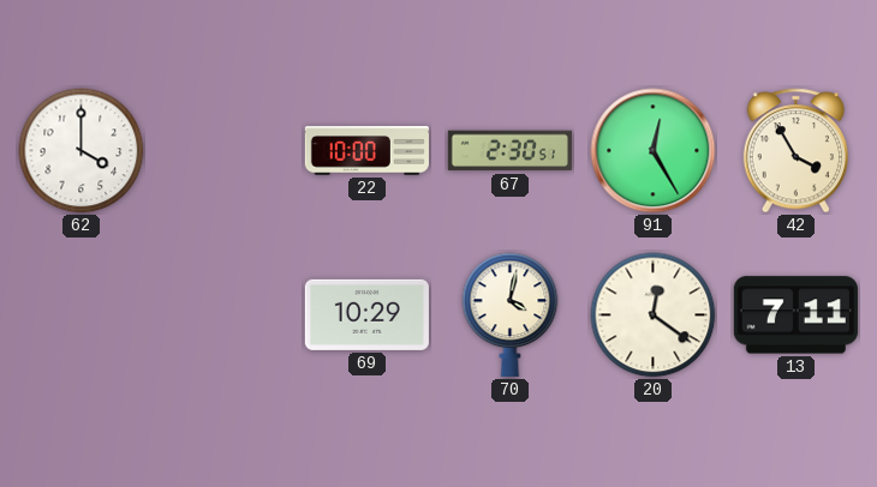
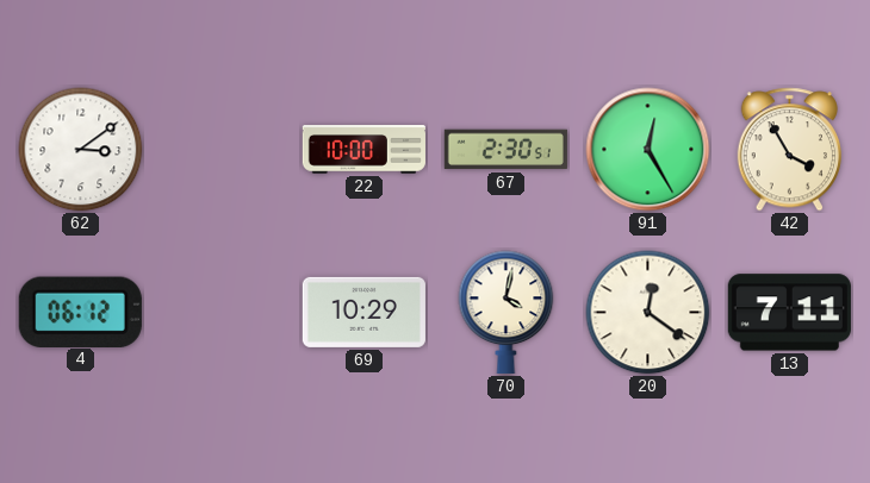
62: 4:00 -> 3:09
4: none -> 06:12
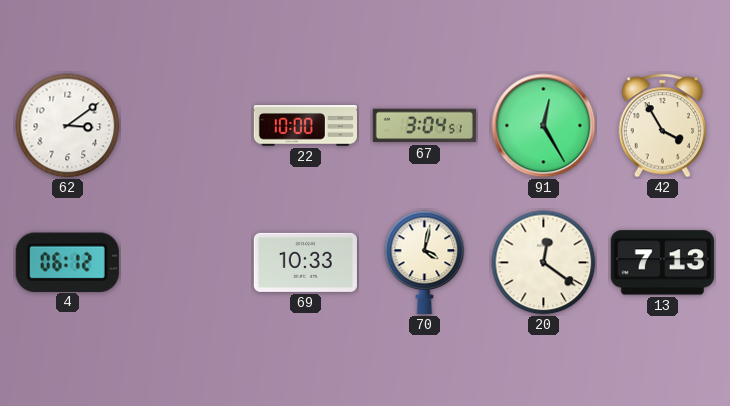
67: 2:30 -> 3:04
69: 10:29 -> 10:33
13: 7:11 -> 7:13
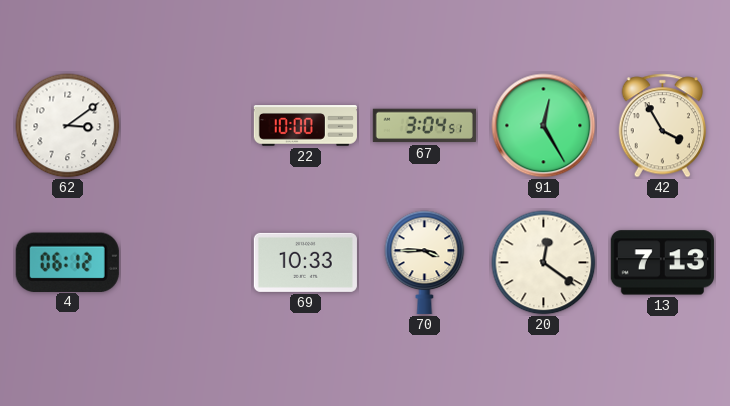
70: 4:02 -> 3:45
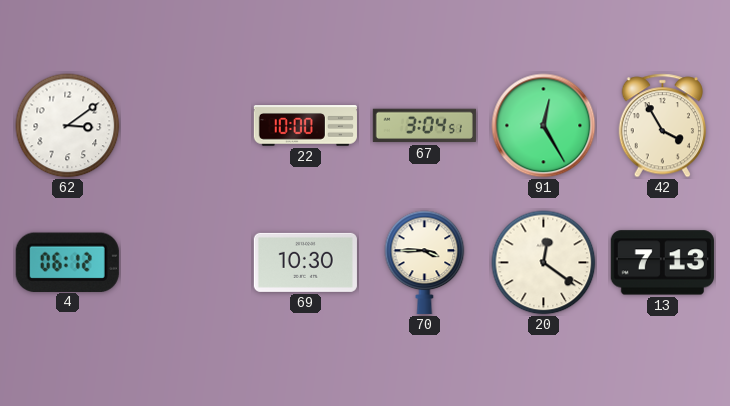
69: 10:33 -> 10:30
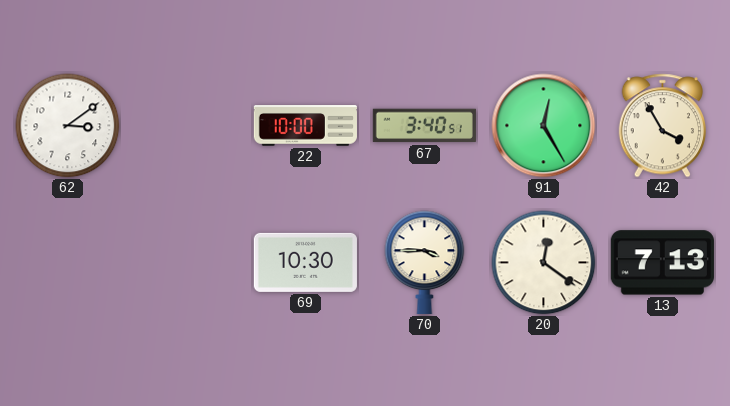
67: 3:04 -> 3:40
4: 06:12 -> none
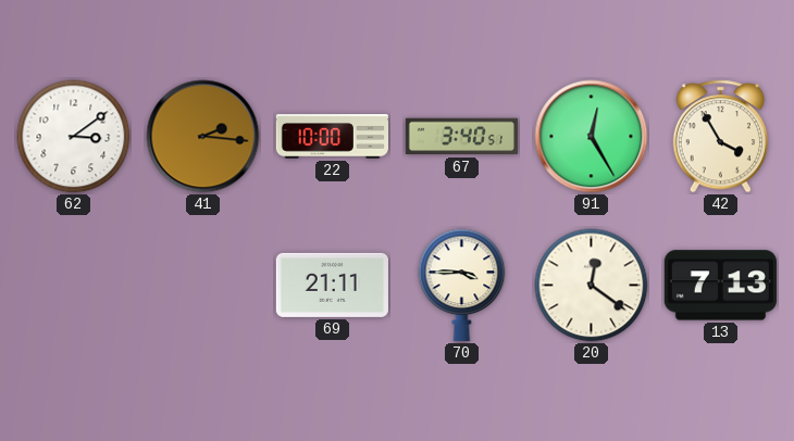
41: none -> 2:16
69: 10:30 -> 21:11
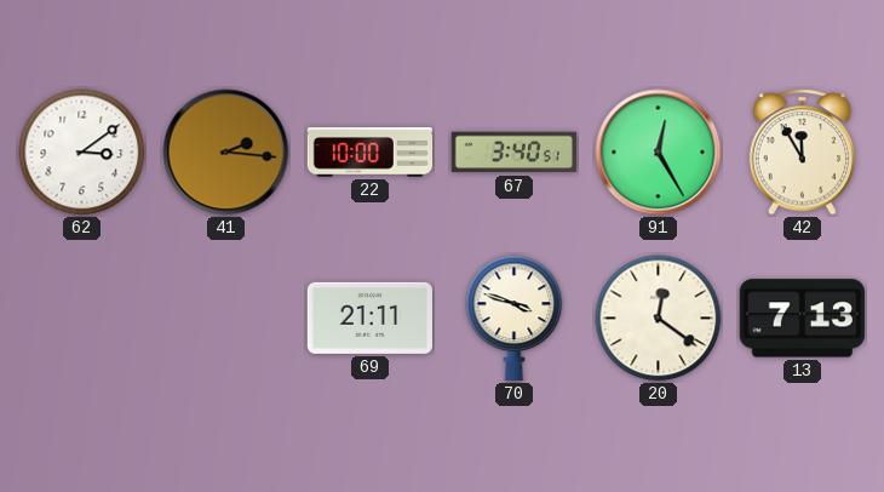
42: 3:55 -> 11:55
70: 3:45 -> 3:48
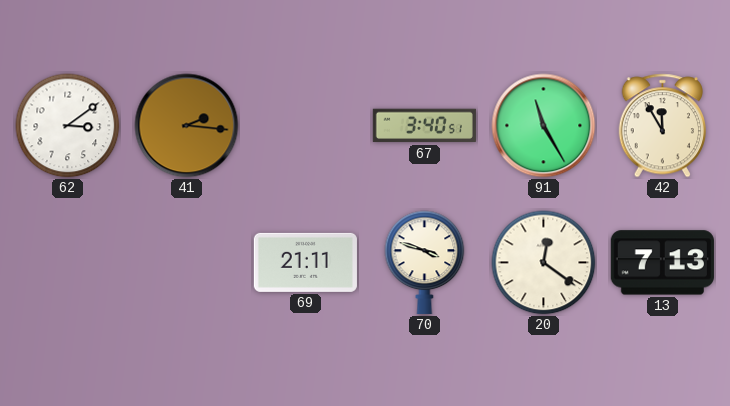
22: 10:00 -> none
91: 12:25 -> 11:25
